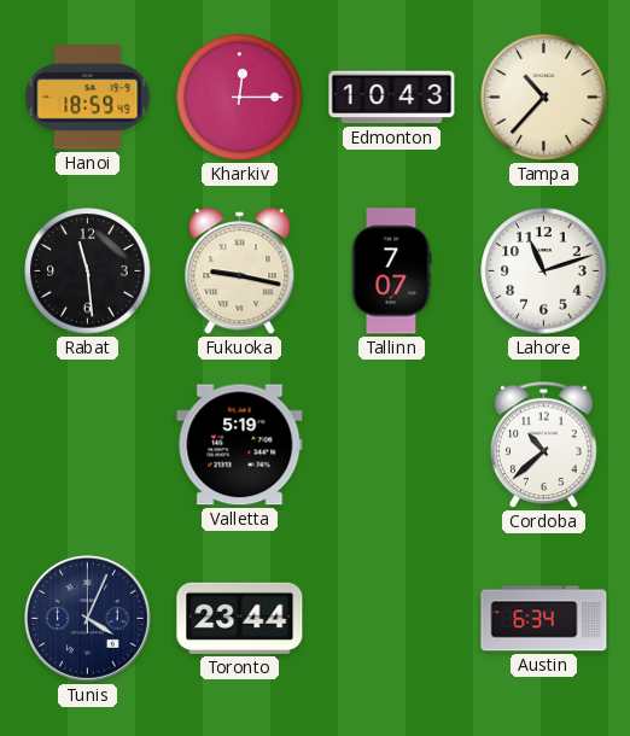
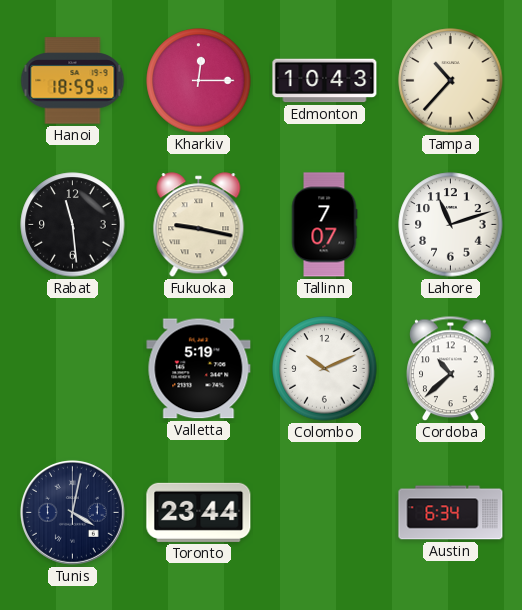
Colombo: none -> 10:11
Tunis: 4:04 -> 4:02
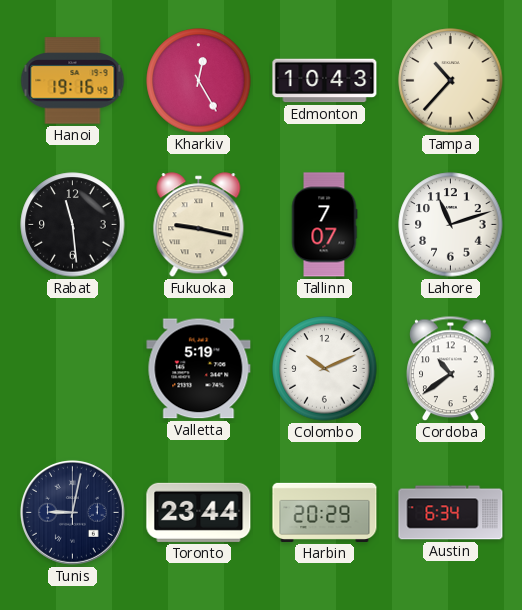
Hanoi: 18:59 -> 19:16
Kharkiv: 12:15 -> 12:25
Cordoba: 10:38 -> 10:39
Tunis: 4:02 -> 9:02
Harbin: none -> 20:29
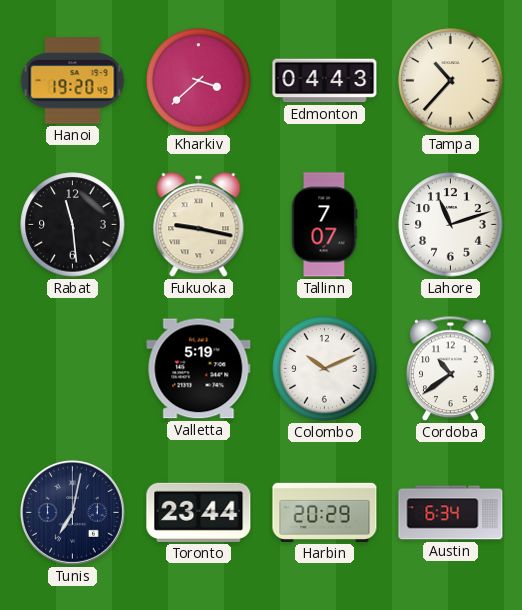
Hanoi: 19:16 -> 19:20
Kharkiv: 12:25 -> 3:38
Edmonton: 10:43 -> 04:43
Tunis: 9:02 -> 7:02
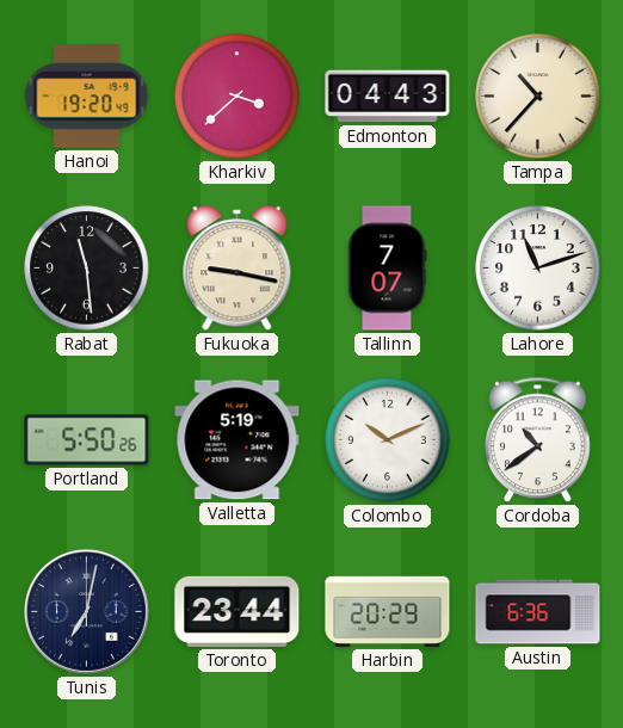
Portland: none -> 5:50
Austin: 6:34 -> 6:36
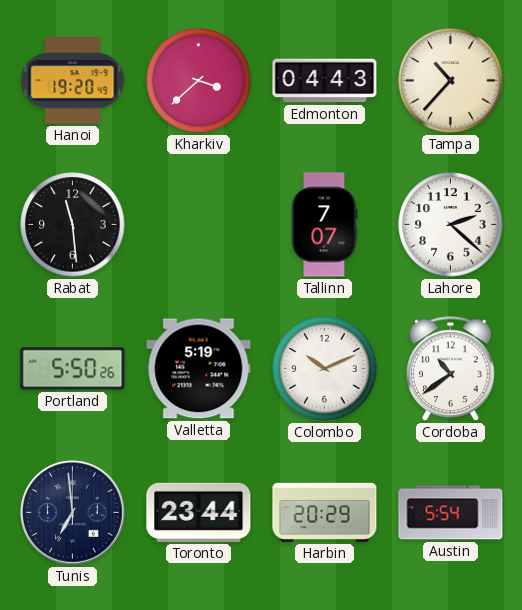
Fukuoka: 9:17 -> none
Lahore: 11:12 -> 2:22
Tunis: 7:02 -> 6:59
Austin: 6:36 -> 5:54
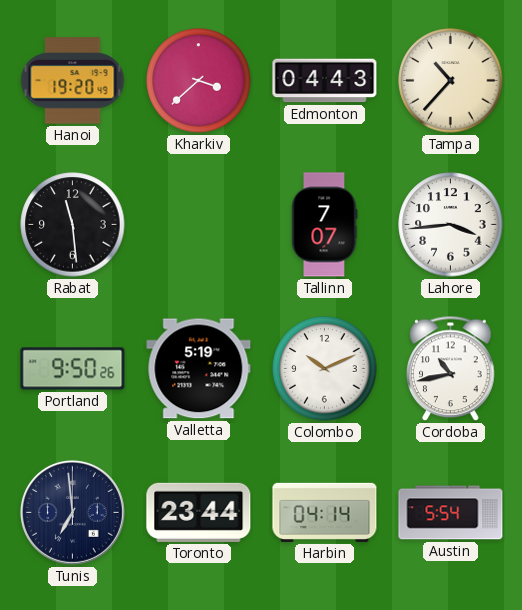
Lahore: 2:22 -> 3:44
Portland: 5:50 -> 9:50
Cordoba: 10:39 -> 10:43
Harbin: 20:29 -> 04:14
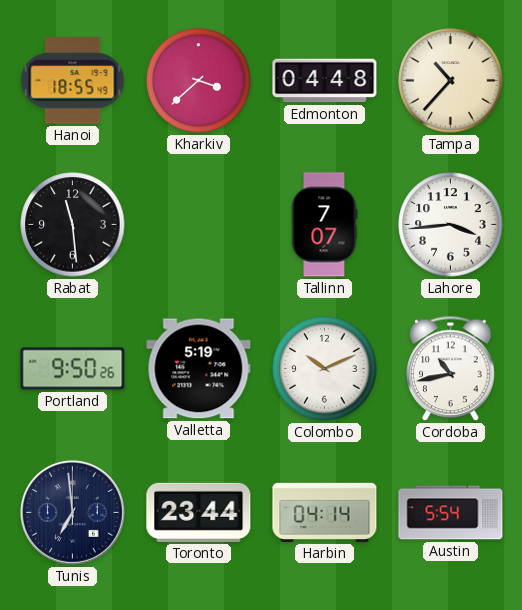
Hanoi: 19:20 -> 18:55
Edmonton: 04:43 -> 04:48
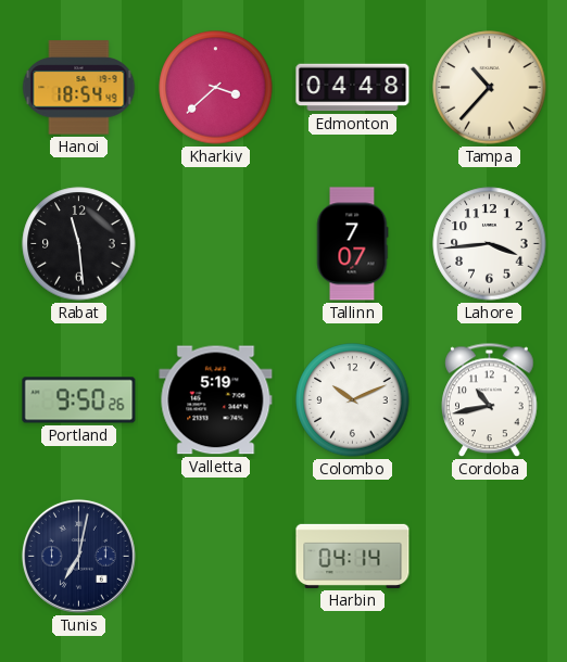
Hanoi: 18:55 -> 18:54
Tunis: 6:59 -> 7:02
Toronto: 23:44 -> none
Austin: 5:54 -> none
